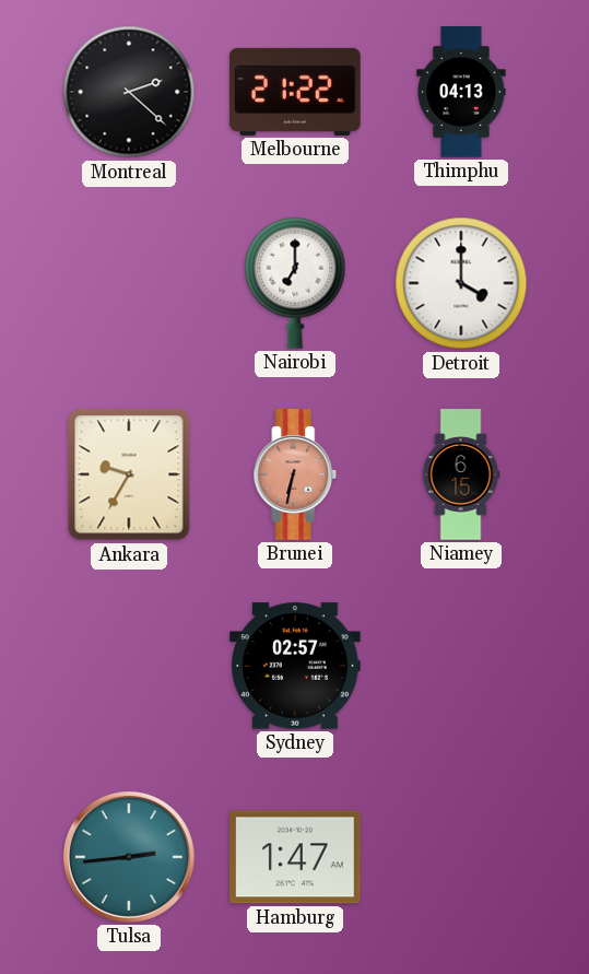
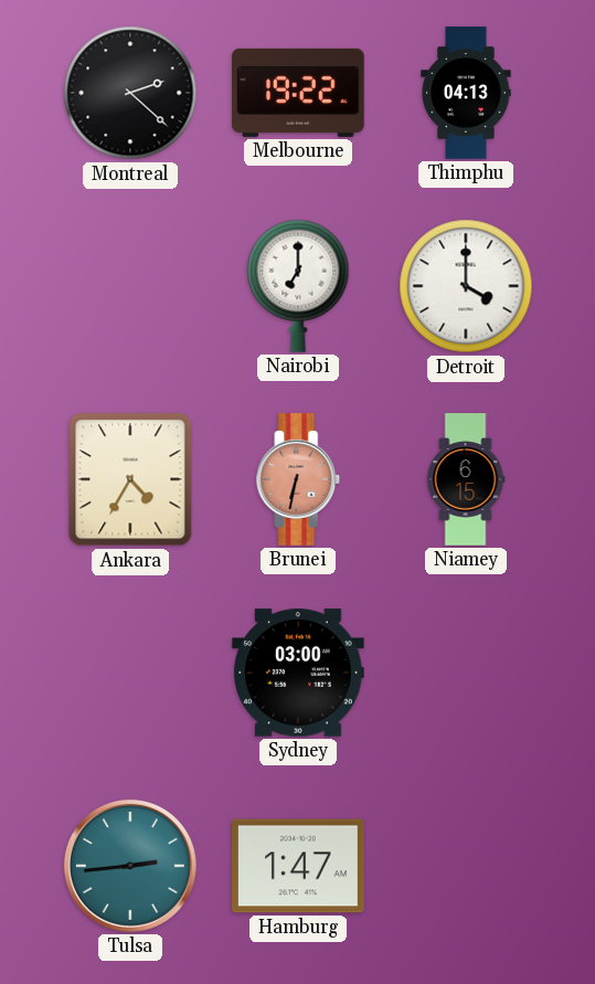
Melbourne: 21:22 -> 19:22
Ankara: 9:35 -> 4:35
Sydney: 02:57 -> 03:00
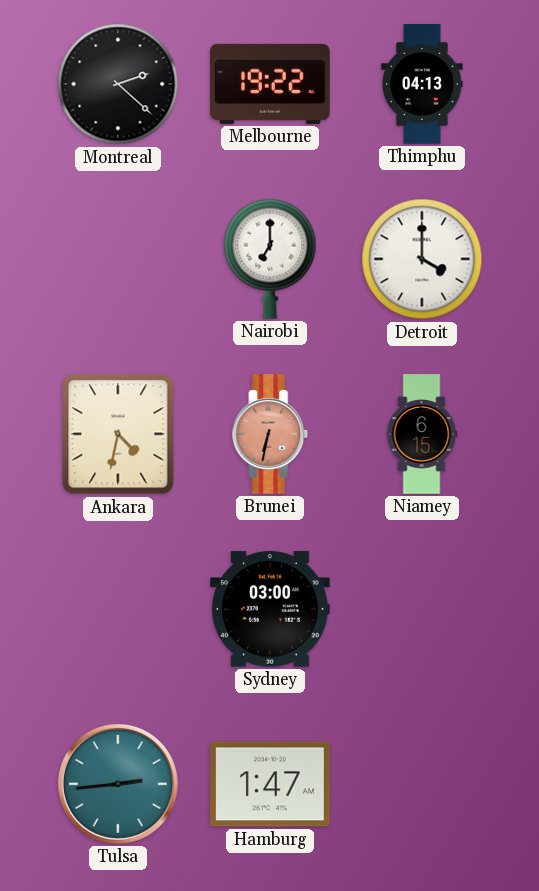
Ankara: 4:35 -> 4:32
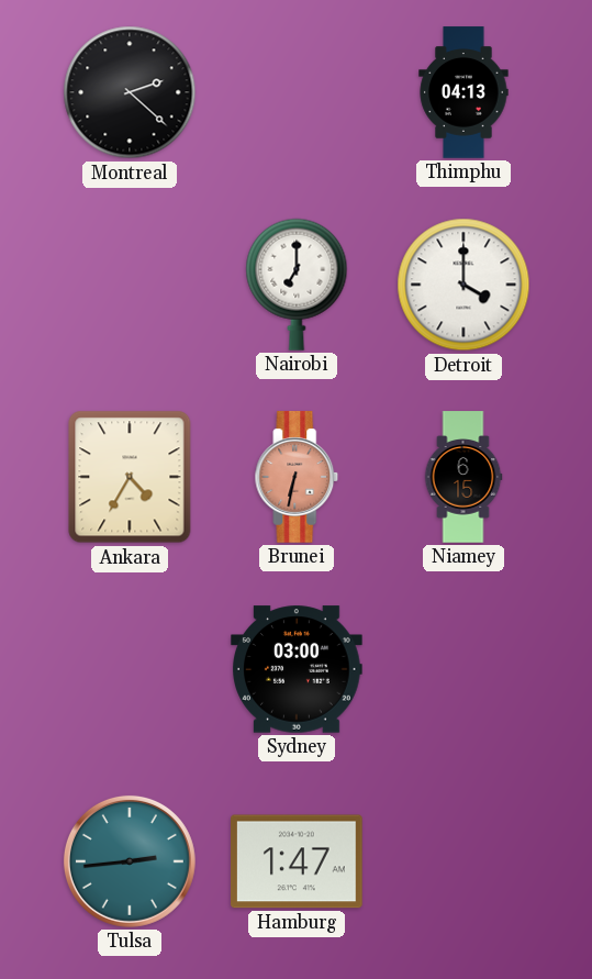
Melbourne: 19:22 -> none
Ankara: 4:32 -> 4:35
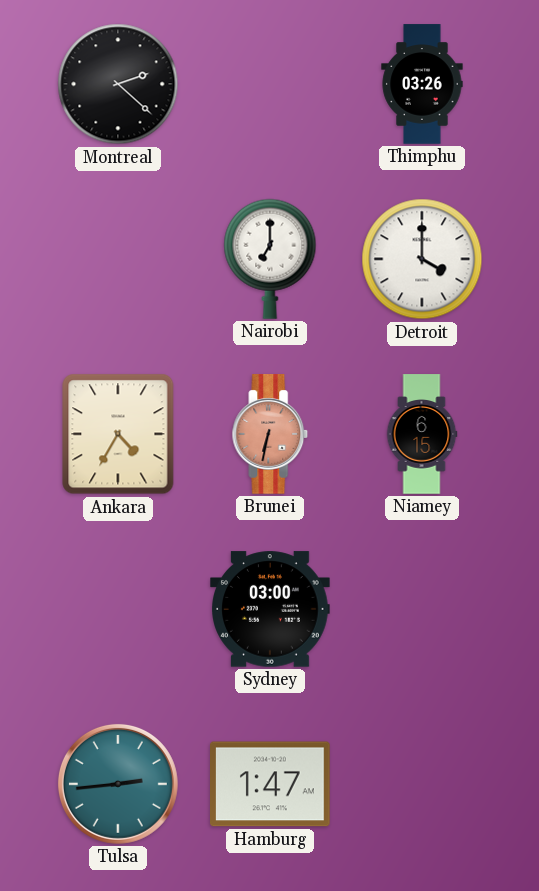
Thimphu: 04:13 -> 03:26
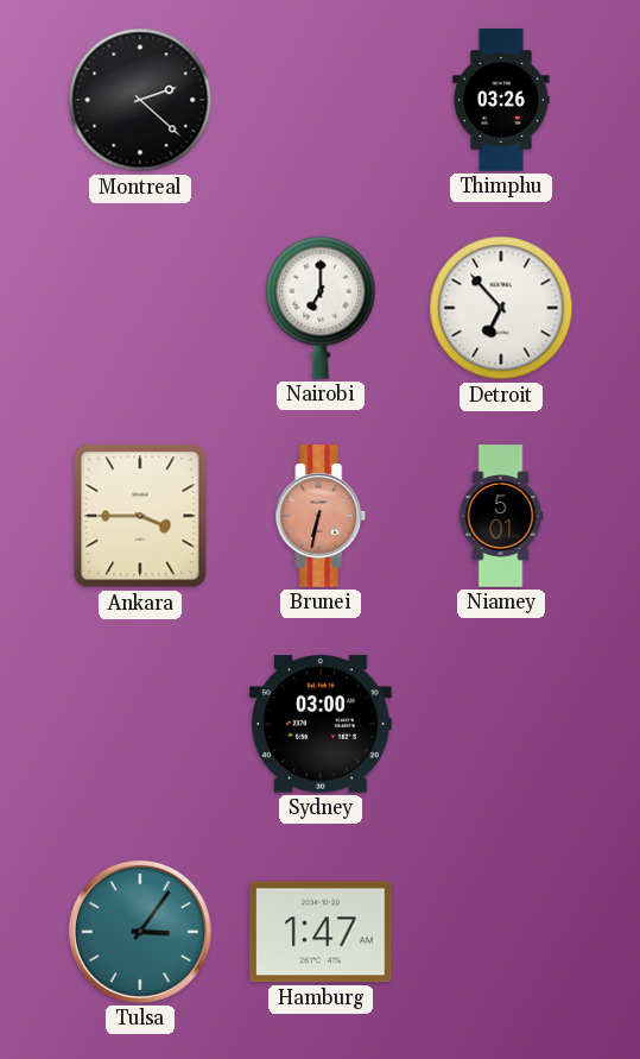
Detroit: 4:00 -> 6:53
Ankara: 4:35 -> 3:45
Niamey: 6:15 -> 5:01
Tulsa: 2:44 -> 3:06
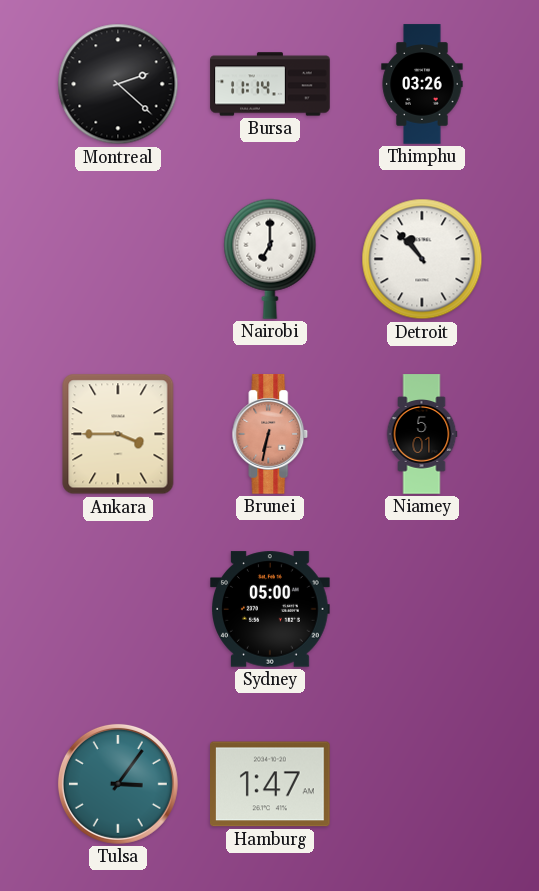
Bursa: none -> 11:14
Detroit: 6:53 -> 10:53
Sydney: 03:00 -> 05:00
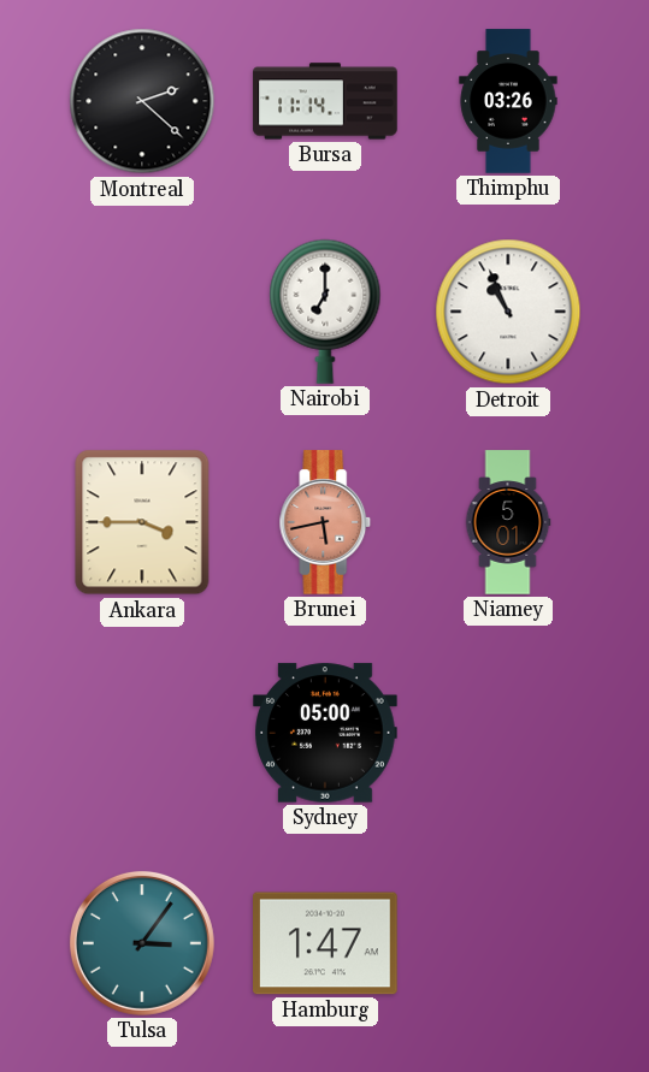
Detroit: 10:53 -> 10:56
Brunei: 6:32 -> 5:43
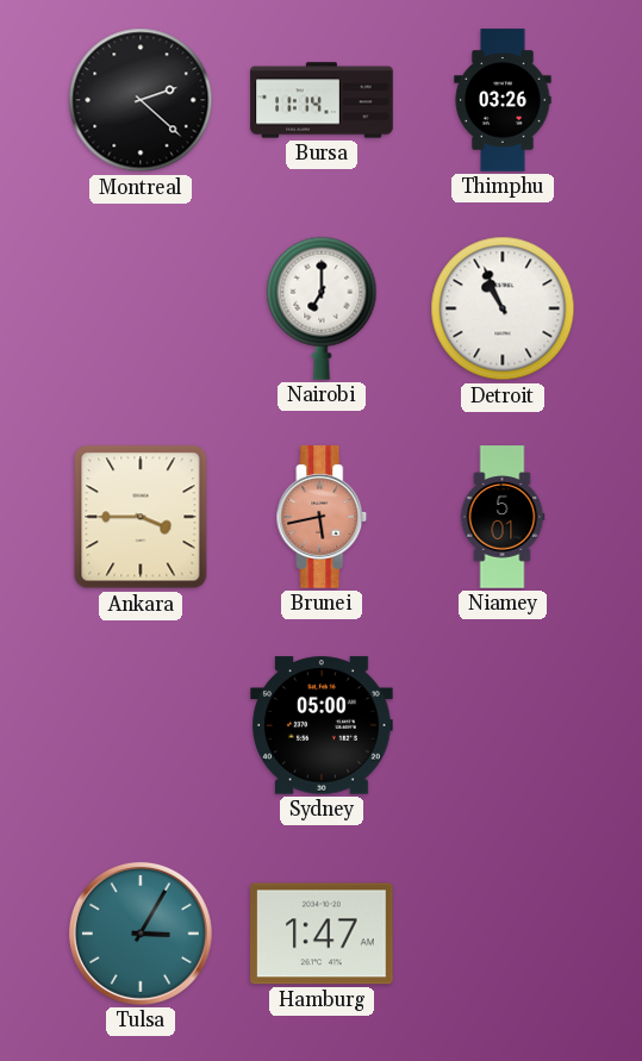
Tulsa: 3:06 -> 3:05
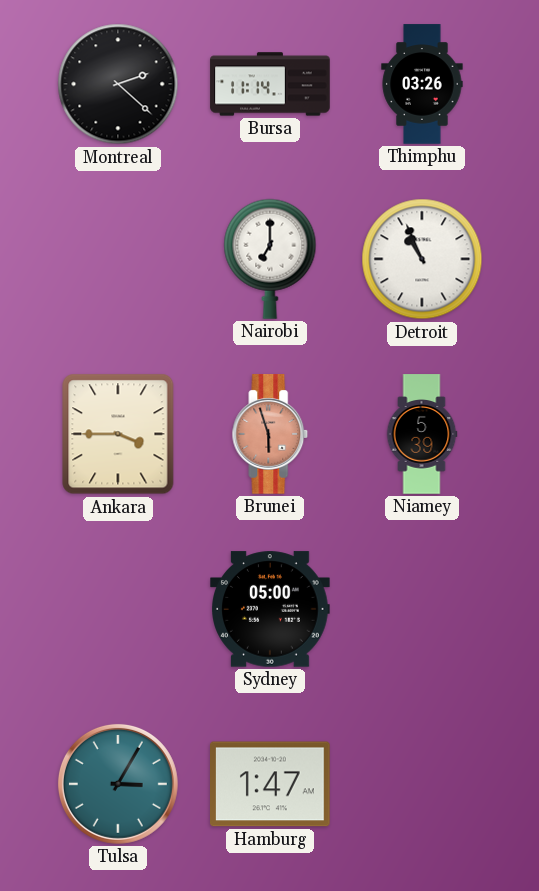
Brunei: 5:43 -> 5:57
Niamey: 5:01 -> 5:39
